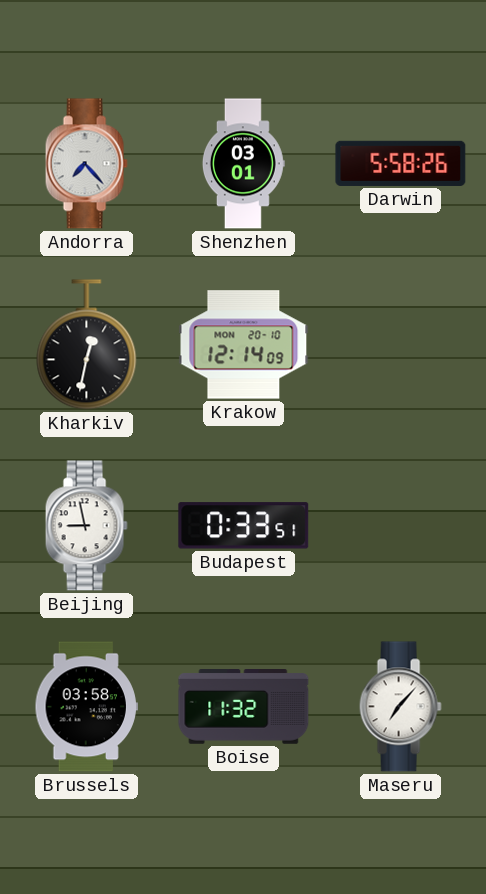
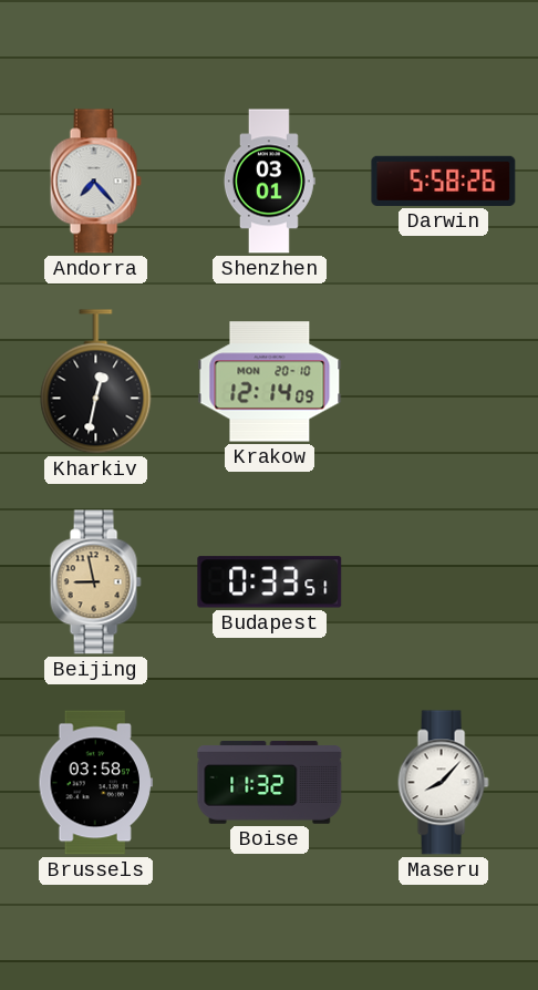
Beijing dial: white -> champagne
Maseru: 7:07 -> 8:07
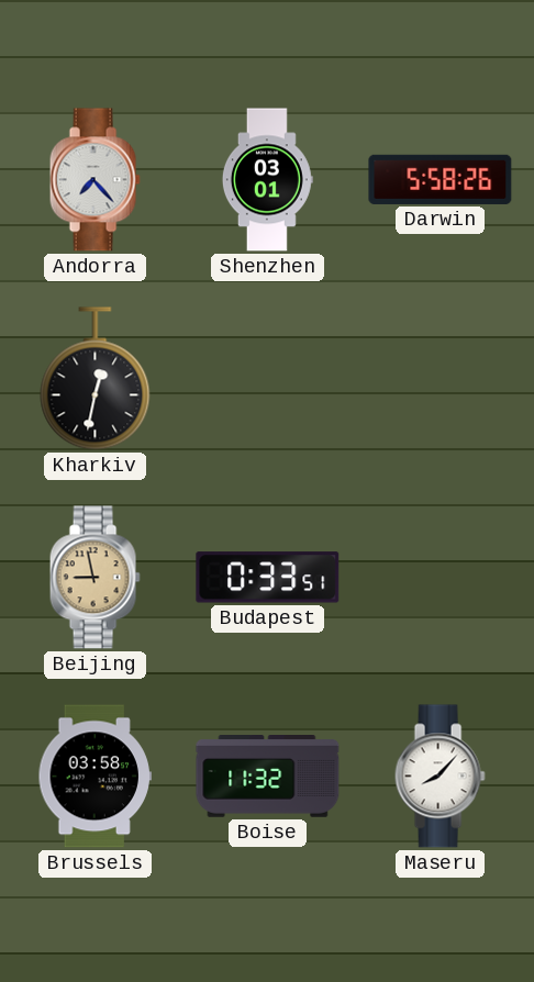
Krakow: 12:14 -> none
